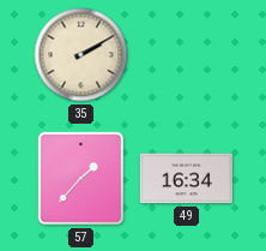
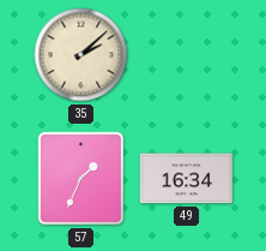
35: 2:10 -> 2:08
57: 1:37 -> 1:34
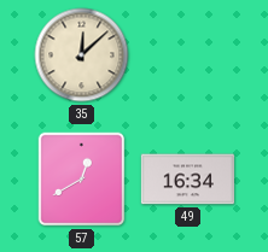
35: 2:08 -> 12:08
57: 1:34 -> 12:40
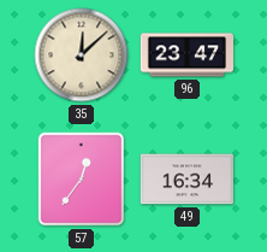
96: none -> 23:47
57: 12:40 -> 12:36
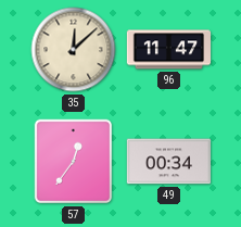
96: 23:47 -> 11:47
49: 16:34 -> 00:34
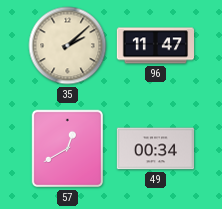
35: 12:08 -> 2:08
57: 12:36 -> 12:40
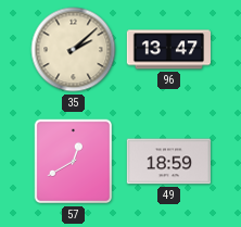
96: 11:47 -> 13:47
49: 00:34 -> 18:59
